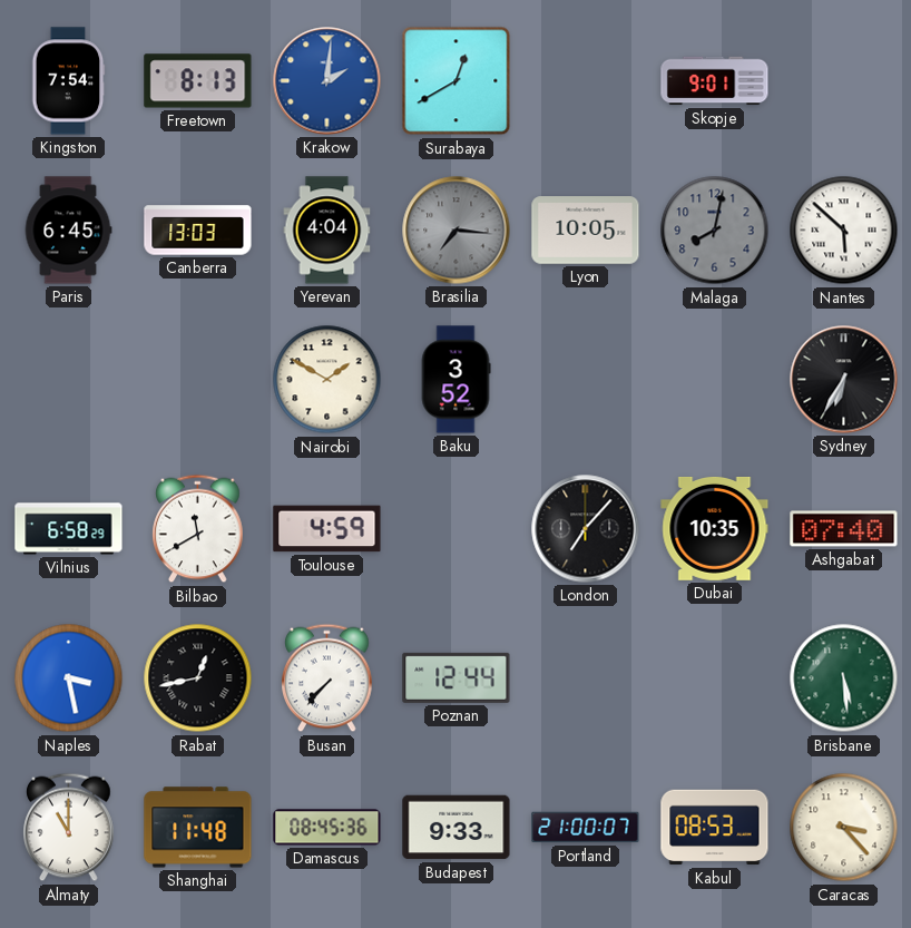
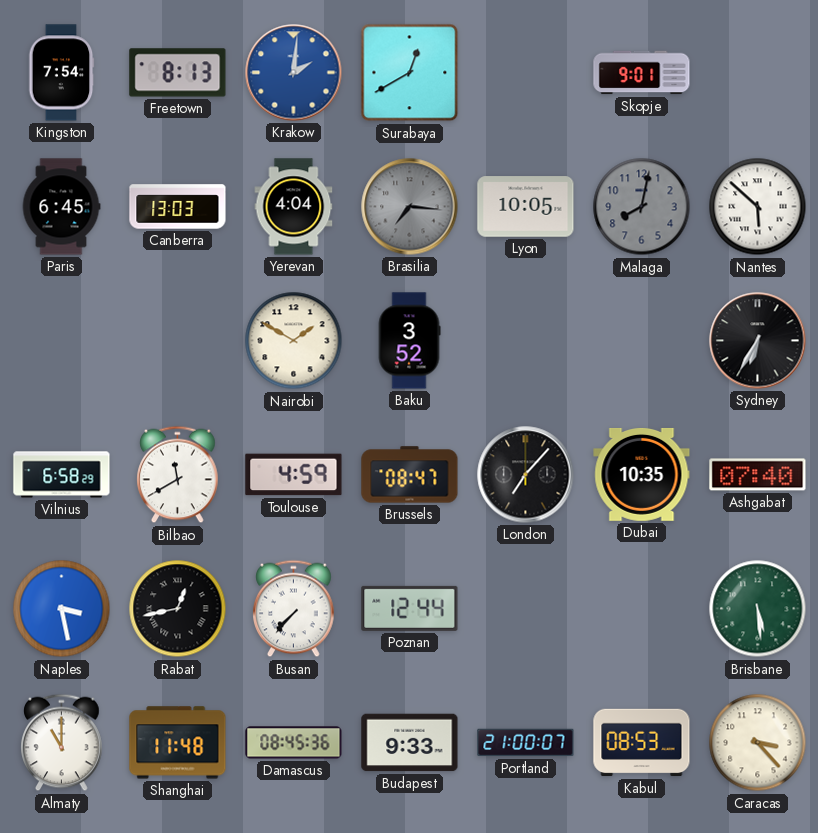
Brussels: none -> 08:47
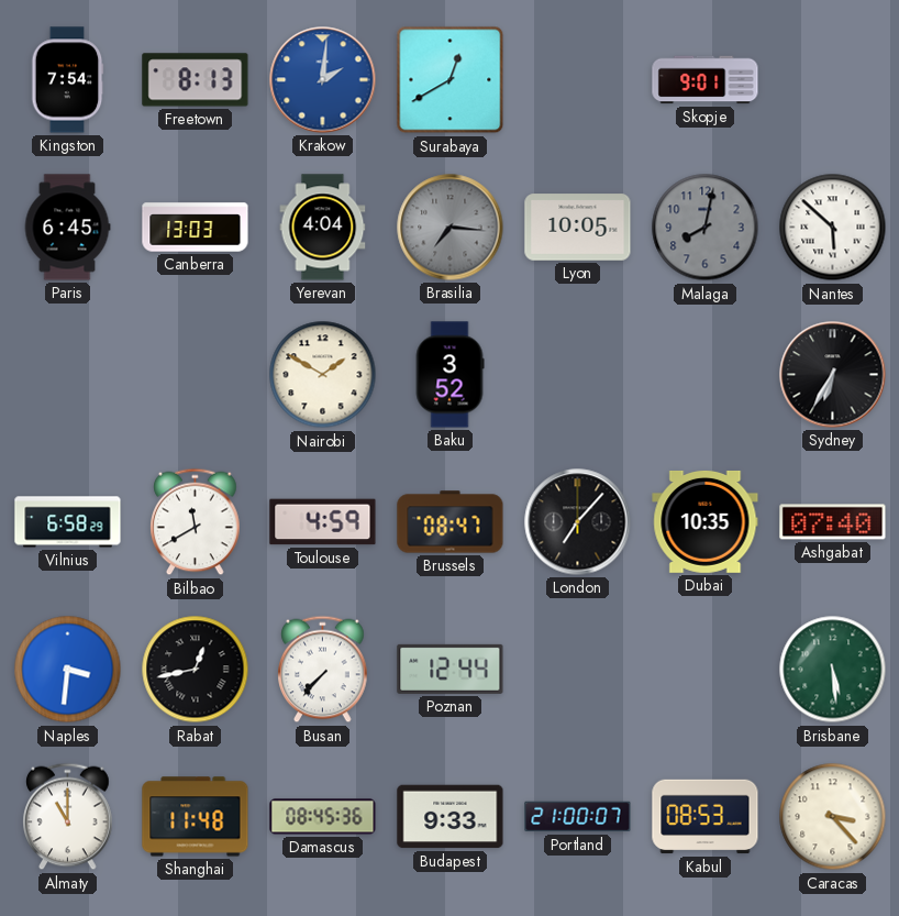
Naples: 3:28 -> 3:31
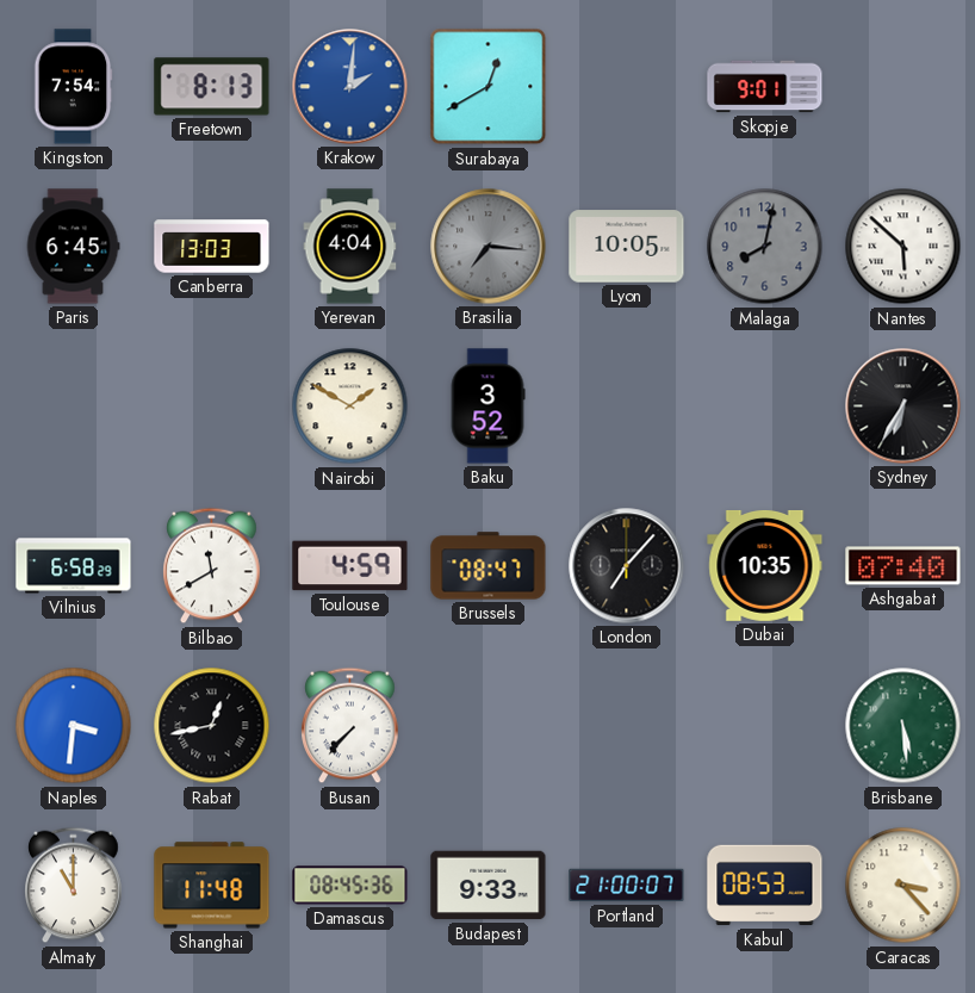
Poznan: 12:44 -> none
